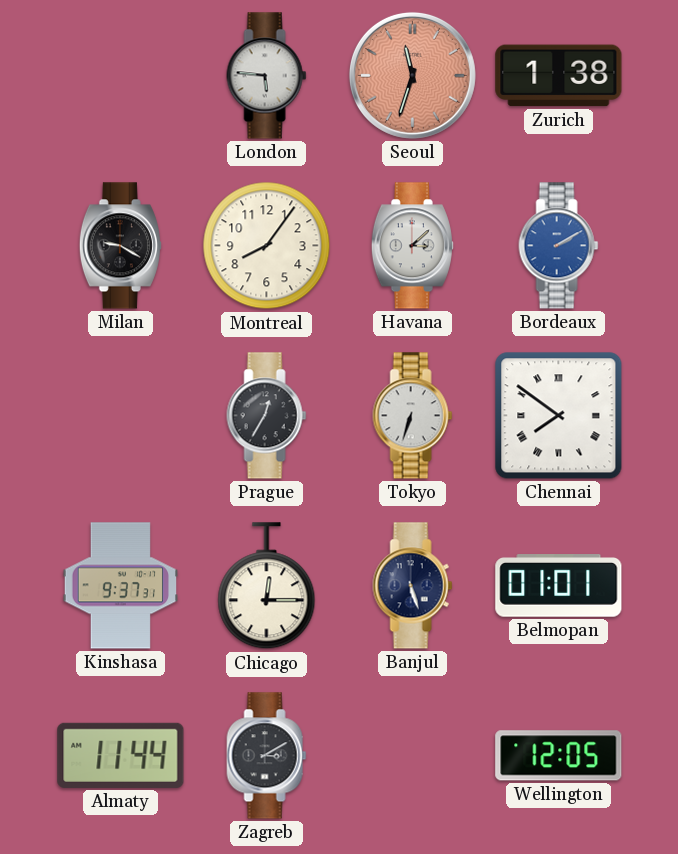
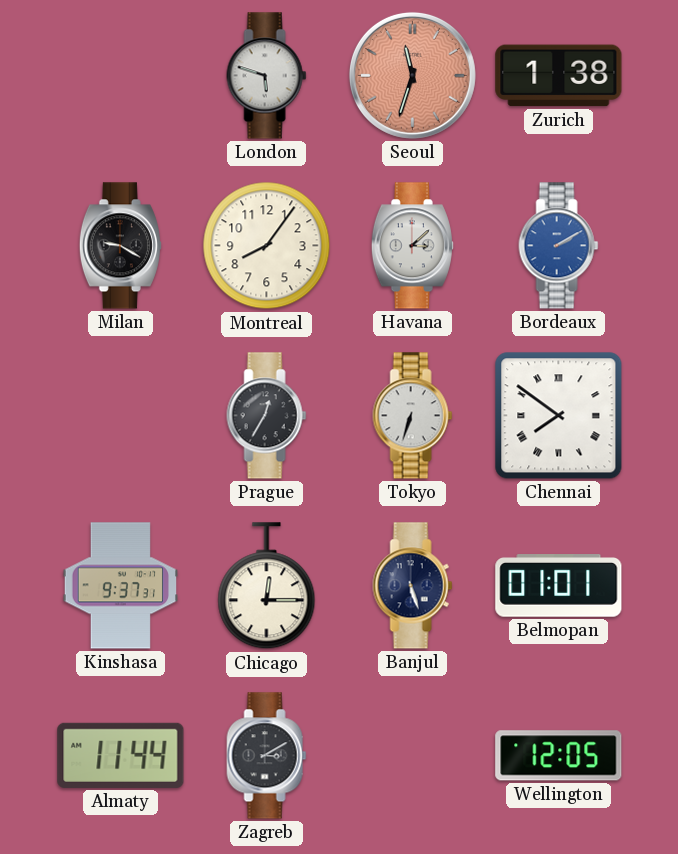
London: 5:46 -> 5:48
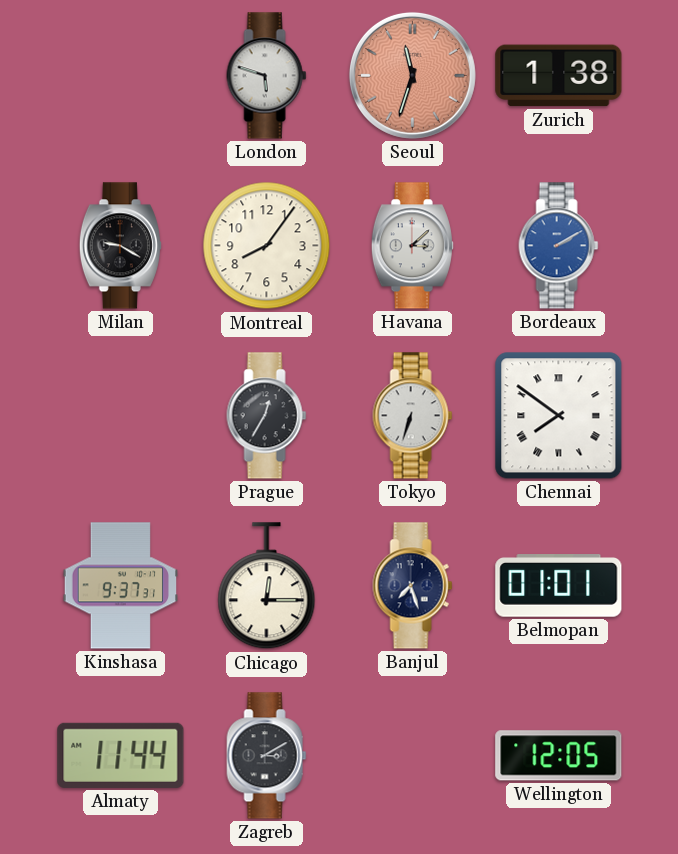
Banjul: 5:27 -> 7:27
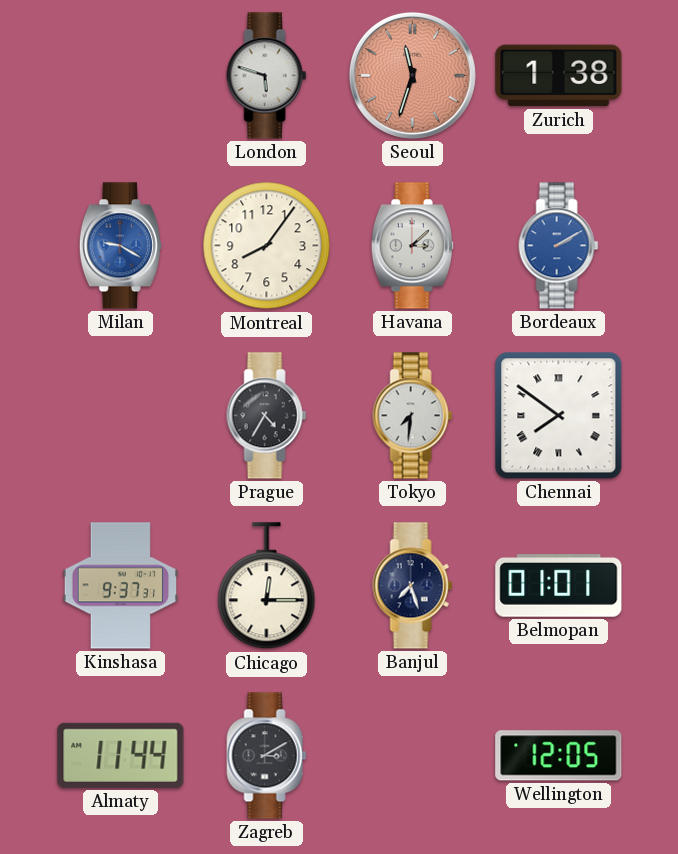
Milan dial: black -> blue
Prague: 12:35 -> 4:35
Tokyo: 6:33 -> 7:31
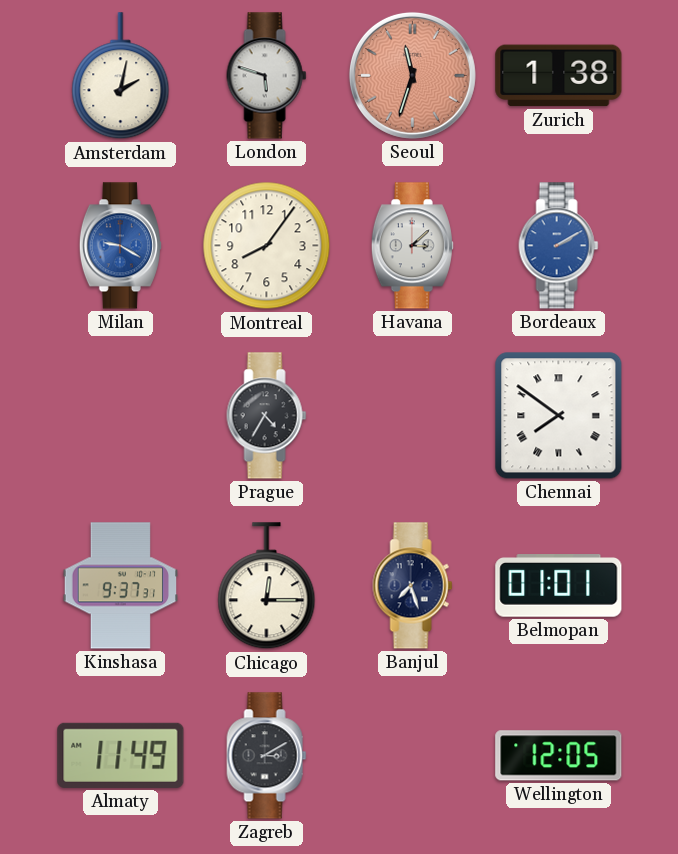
Amsterdam: none -> 2:02
Tokyo: 7:31 -> none
Almaty: 11:44 -> 11:49
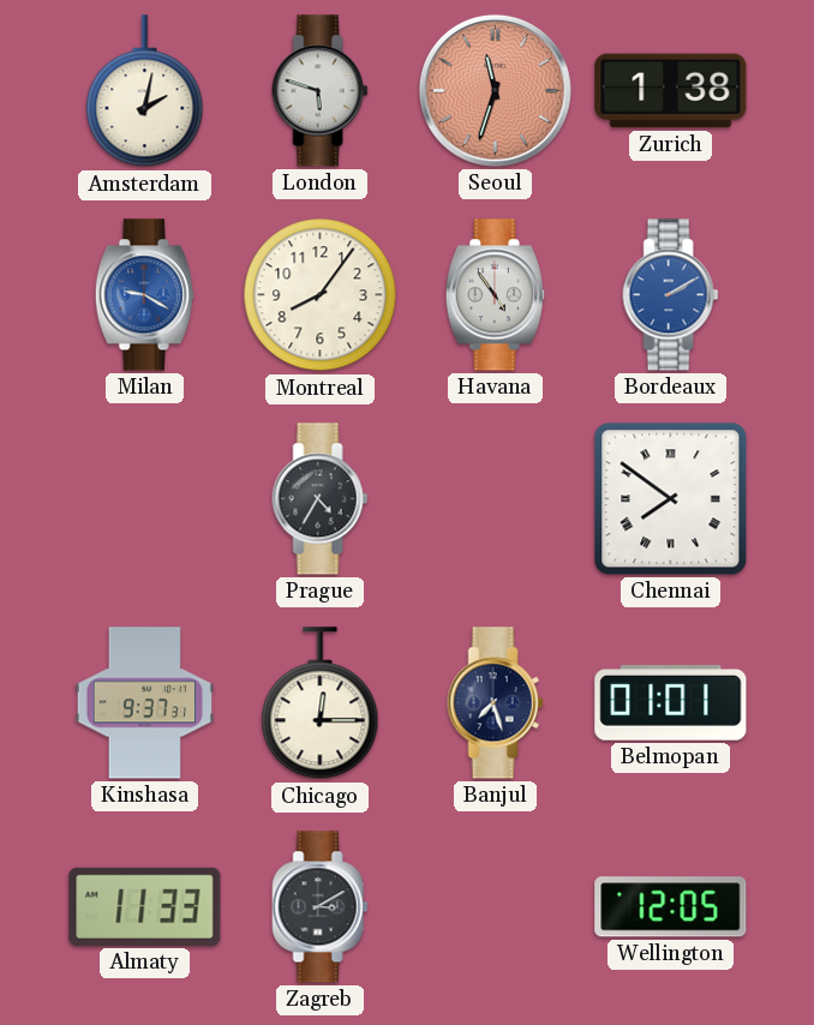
Havana: 3:08 -> 4:54
Almaty: 11:49 -> 11:33
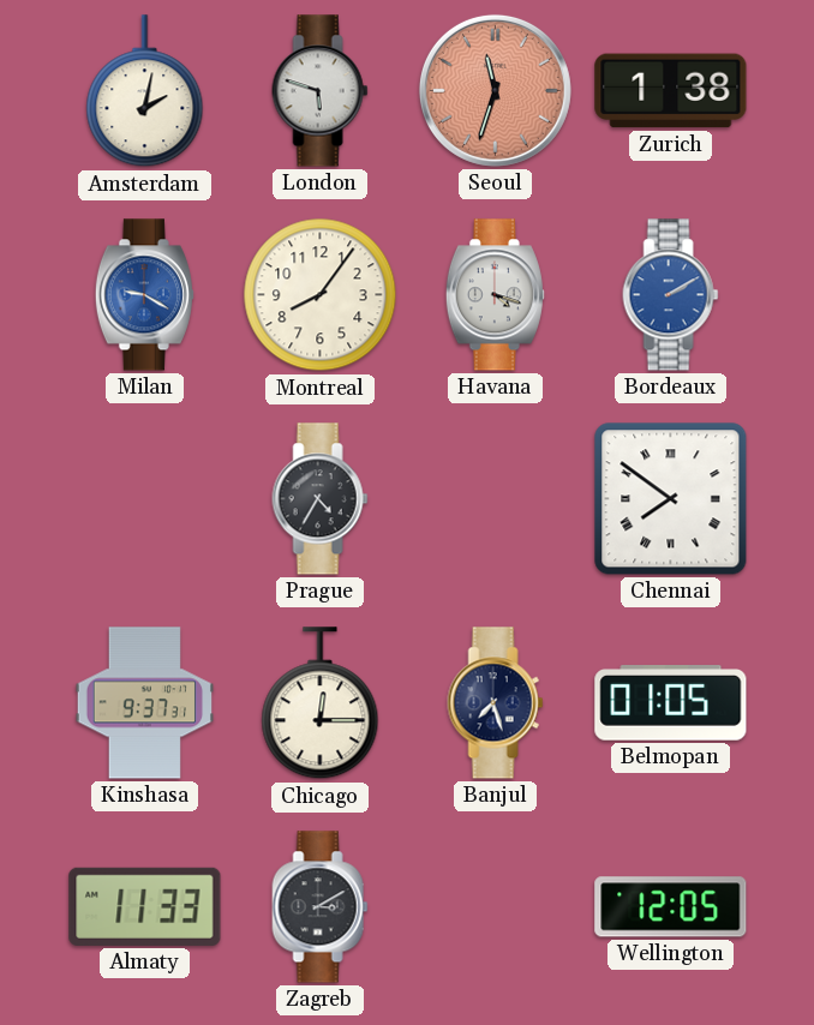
Havana: 4:54 -> 4:18
Belmopan: 01:01 -> 01:05
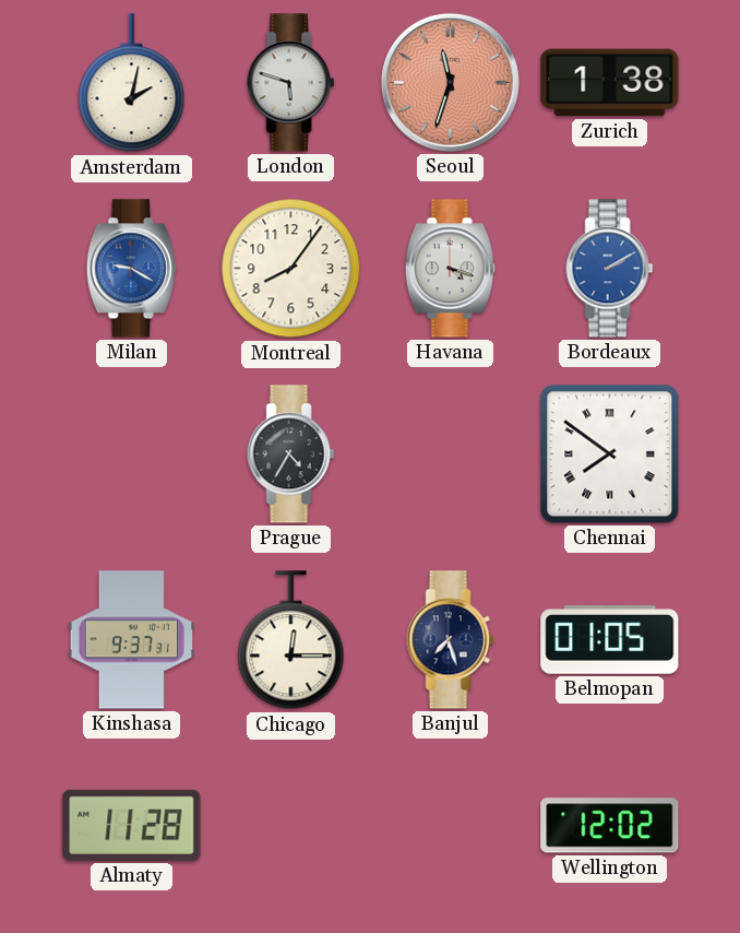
Almaty: 11:33 -> 11:28
Zagreb: 3:10 -> none
Wellington: 12:05 -> 12:02
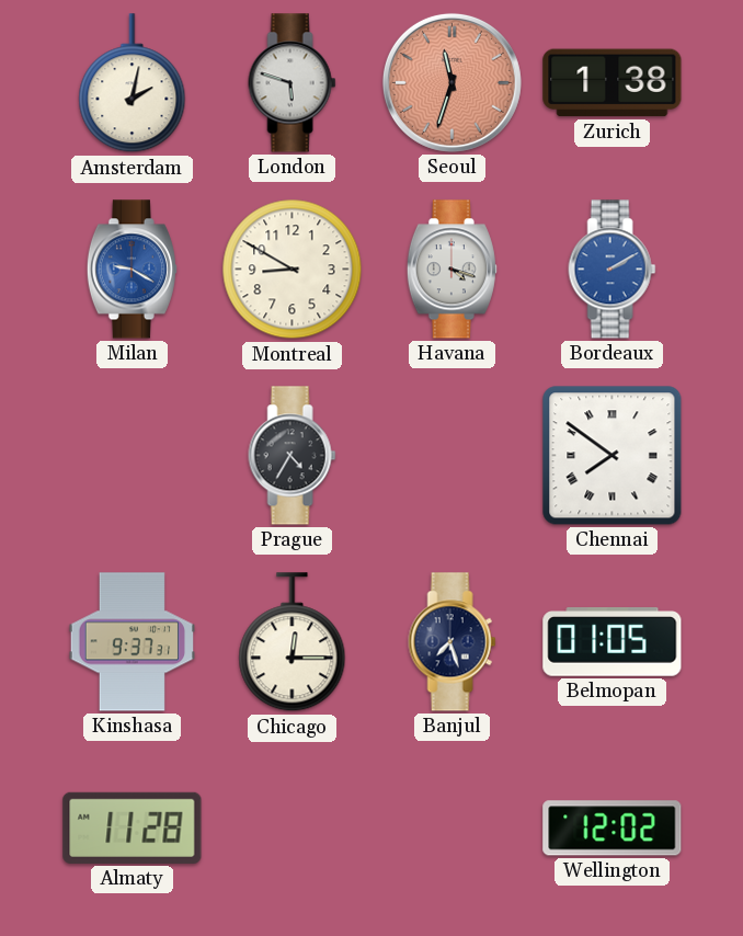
Montreal: 8:06 -> 8:50
